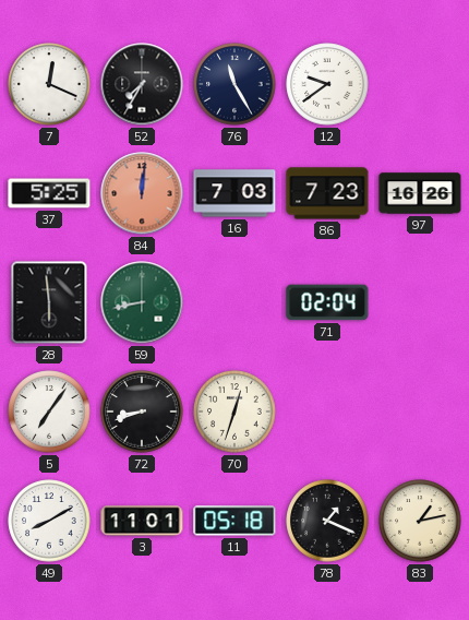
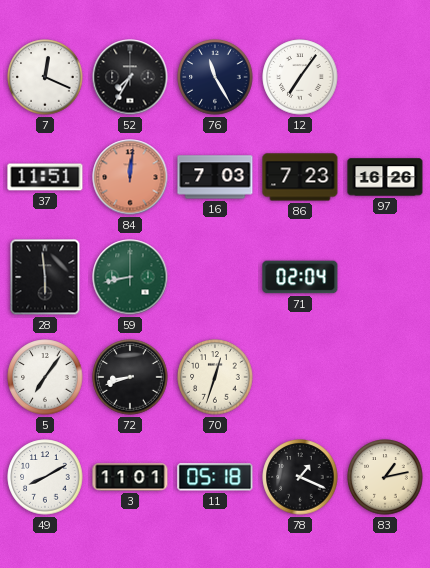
12: 9:39 -> 7:06
37: 5:25 -> 11:51
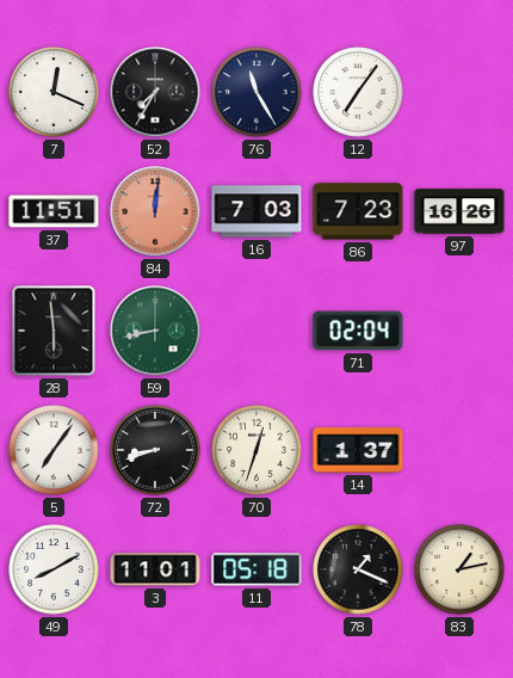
14: none -> 1:37
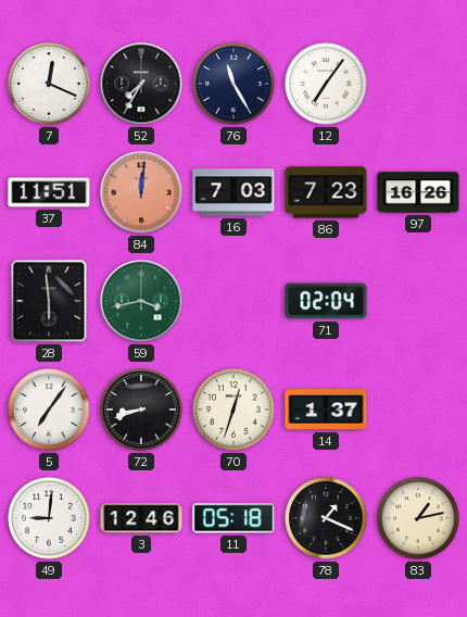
59: 8:43 -> 3:43
49: 8:10 -> 9:01
3: 11:01 -> 12:46
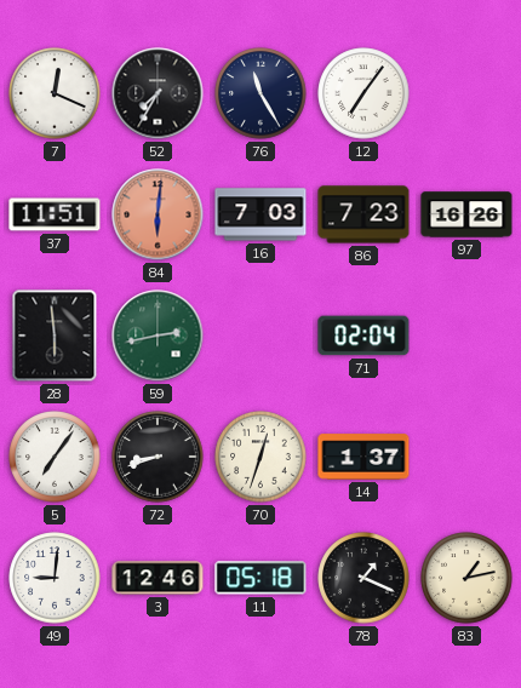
84: 12:01 -> 6:01
59: 3:43 -> 2:43
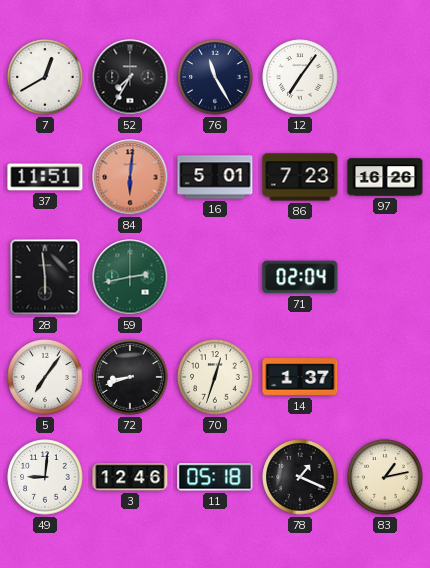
7: 12:19 -> 12:40
16: 7:03 -> 5:01
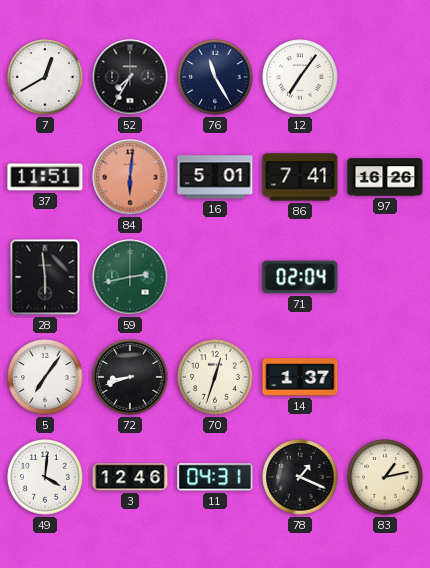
86: 7:23 -> 7:41
49: 9:01 -> 4:01
11: 05:18 -> 04:31
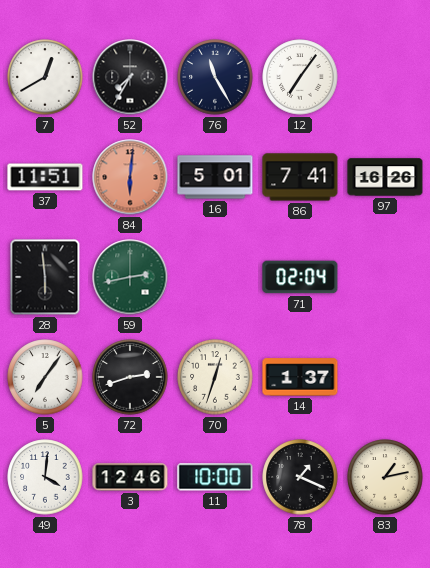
72: 8:42 -> 2:42
11: 04:31 -> 10:00
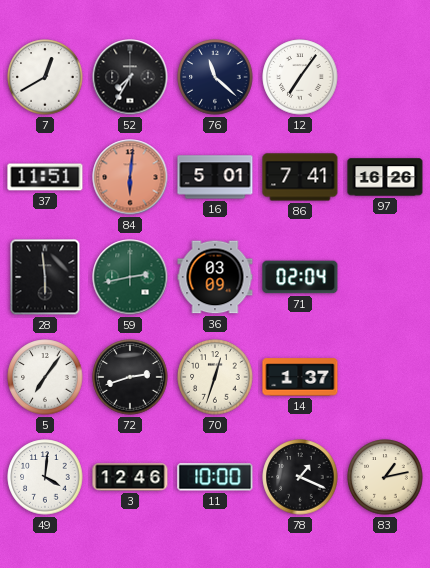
76: 11:25 -> 11:22
36: none -> 03:09
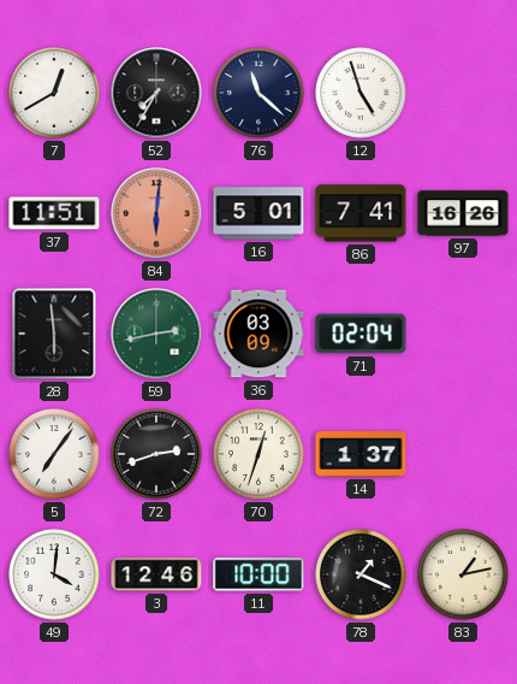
12: 7:06 -> 4:57
